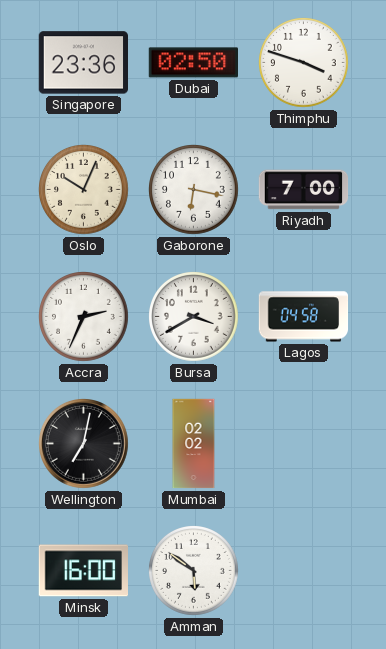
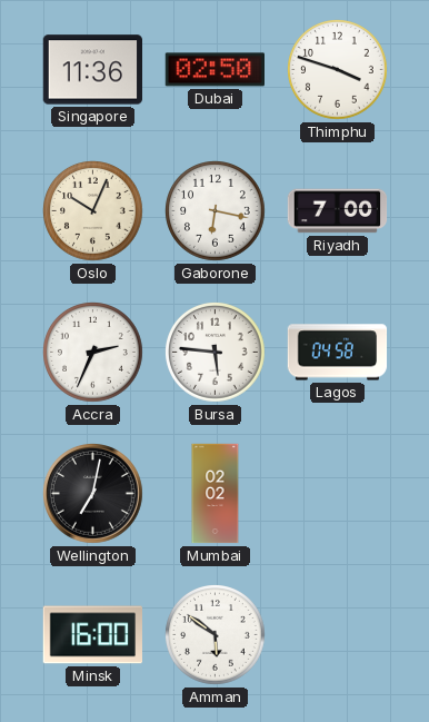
Singapore: 23:36 -> 11:36
Bursa: 3:40 -> 5:46
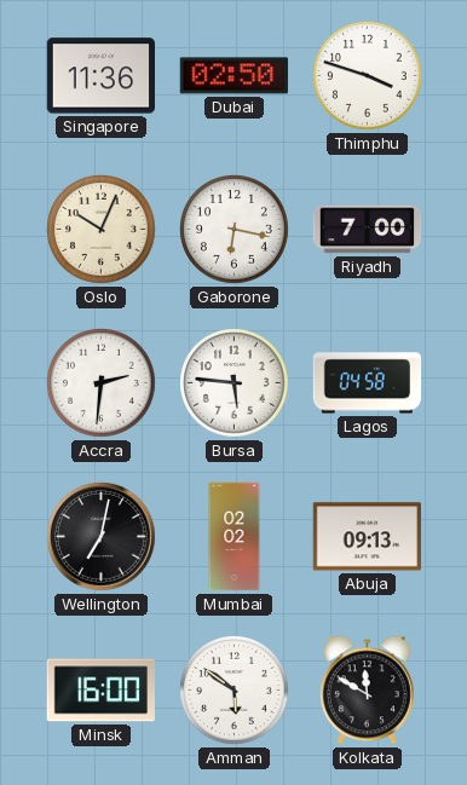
Accra: 2:34 -> 2:31
Abuja: none -> 09:13
Kolkata: none -> 11:50
